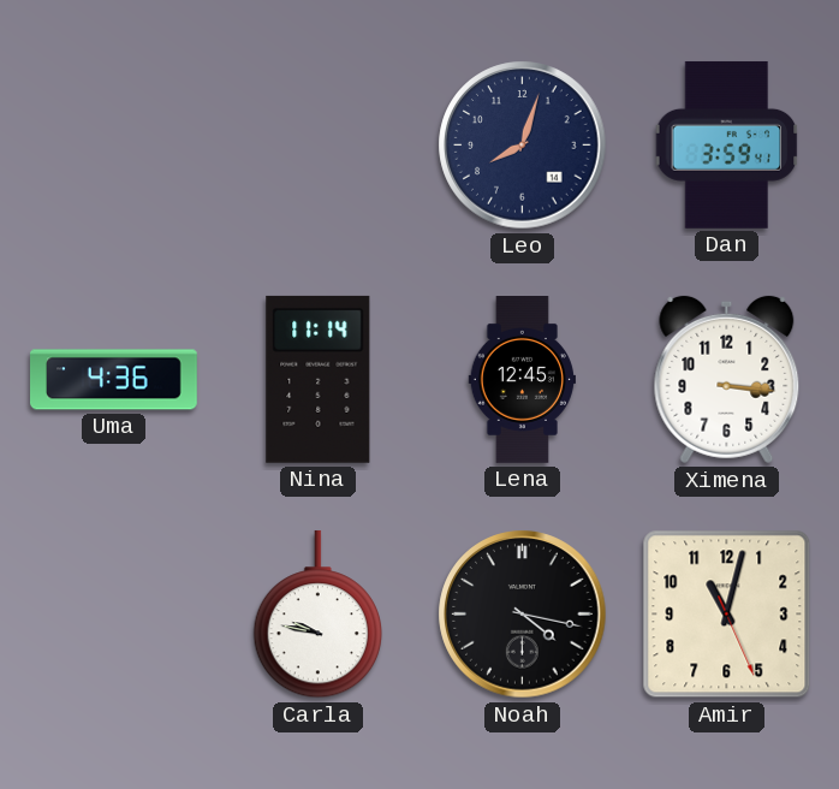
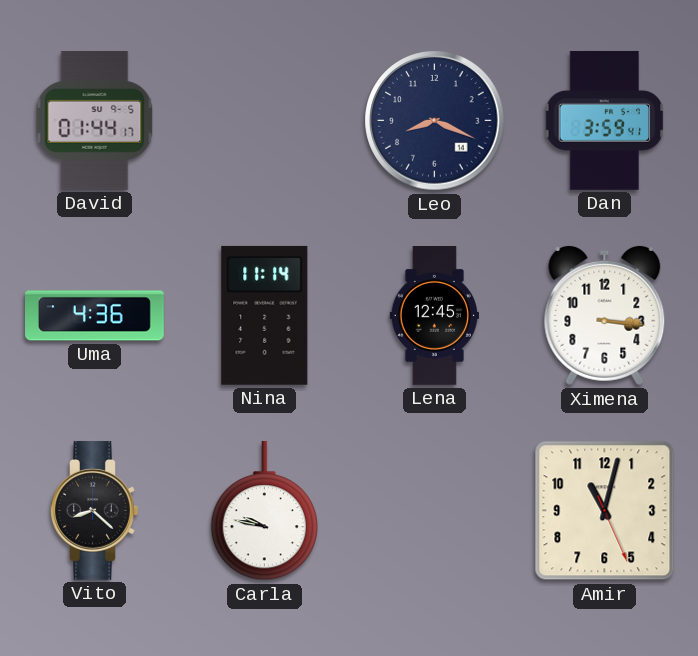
David: none -> 01:44
Leo: 8:03 -> 8:19
Vito: none -> 8:22
Noah: 4:17 -> none
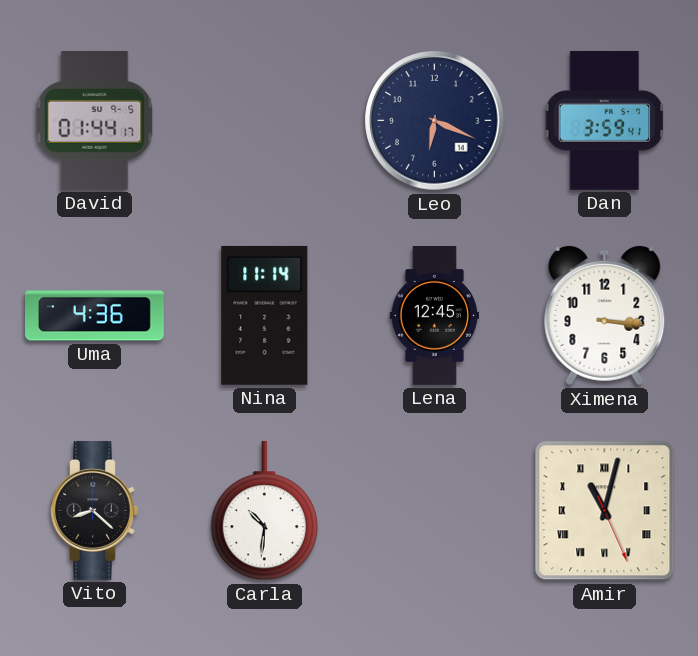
Leo: 8:19 -> 6:19
Carla: 9:47 -> 10:31
Amir numerals: Arabic -> Roman
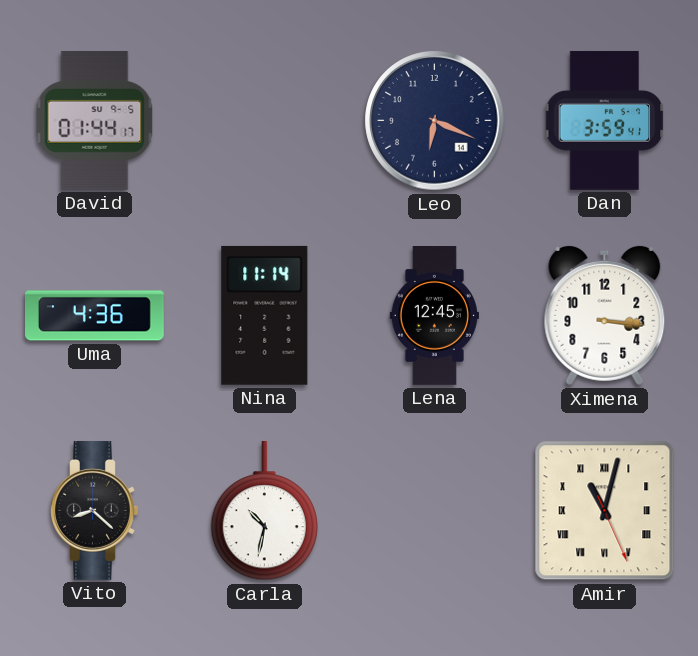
Carla: 10:31 -> 10:32
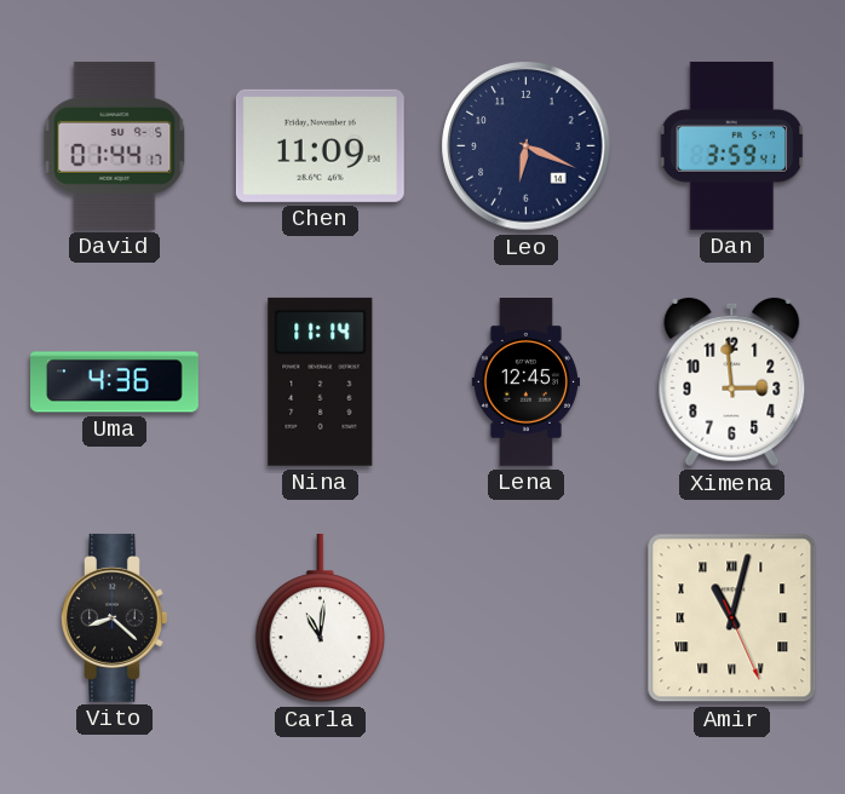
Chen: none -> 11:09
Ximena: 3:16 -> 2:59
Carla: 10:32 -> 11:01
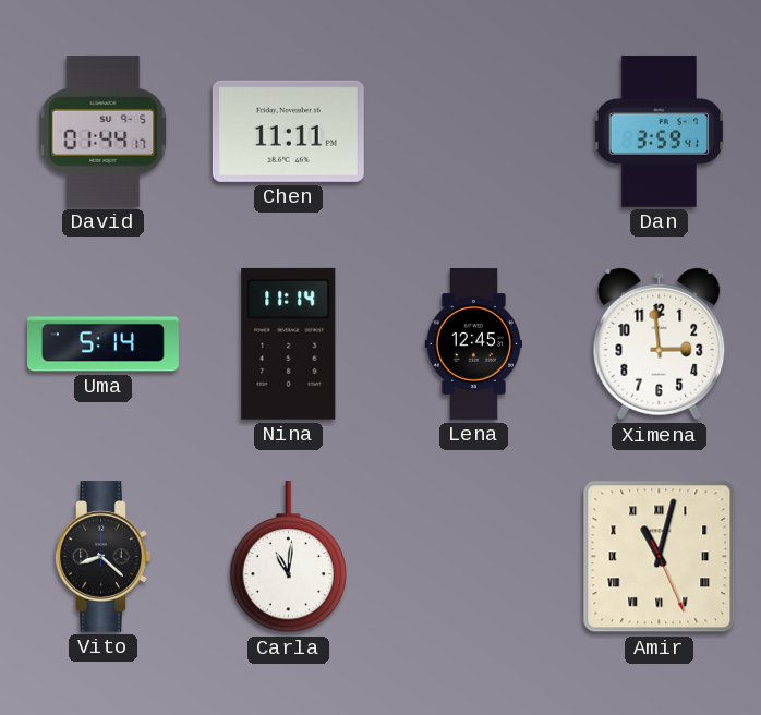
Chen: 11:09 -> 11:11
Leo: 6:19 -> none
Uma: 4:36 -> 5:14
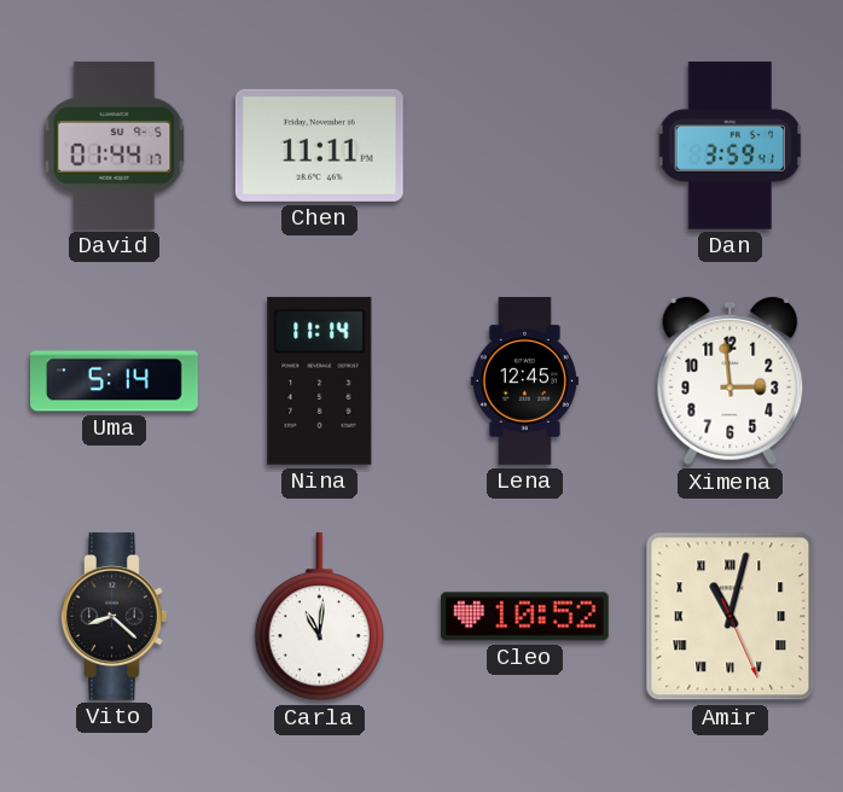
Cleo: none -> 10:52
